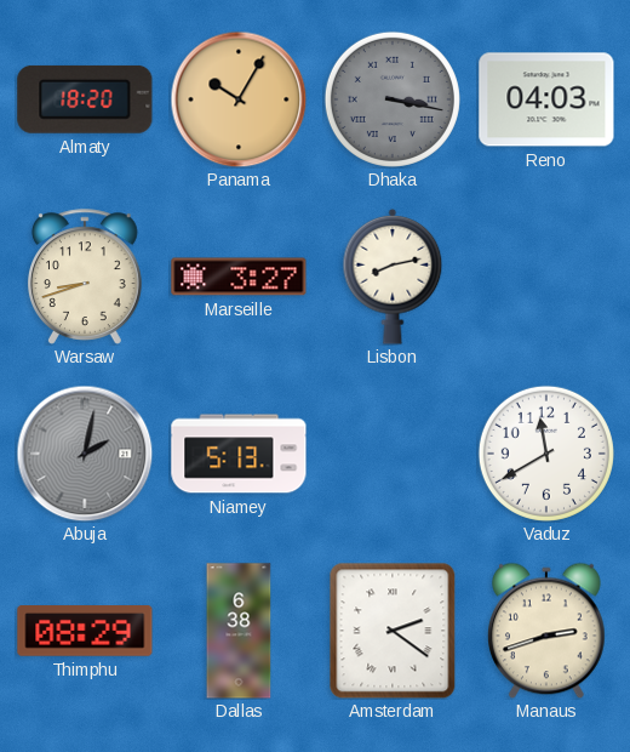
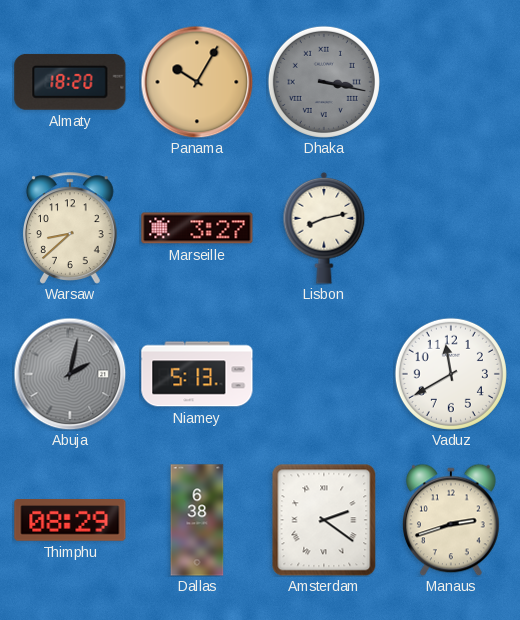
Reno: 04:03 -> none
Warsaw: 8:42 -> 8:38
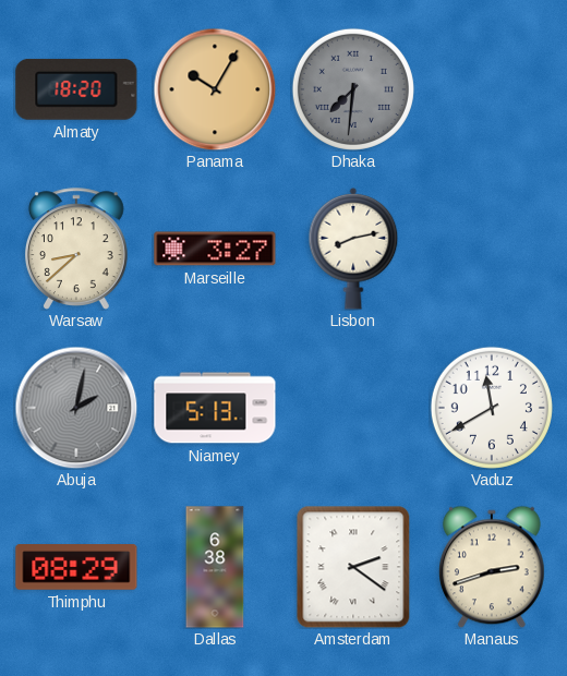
Dhaka: 3:17 -> 7:31
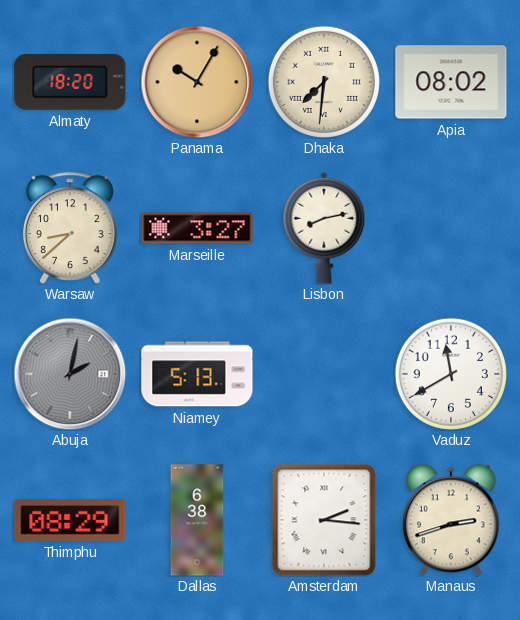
Dhaka dial: grey -> cream
Apia: none -> 08:02
Amsterdam: 2:21 -> 2:16
